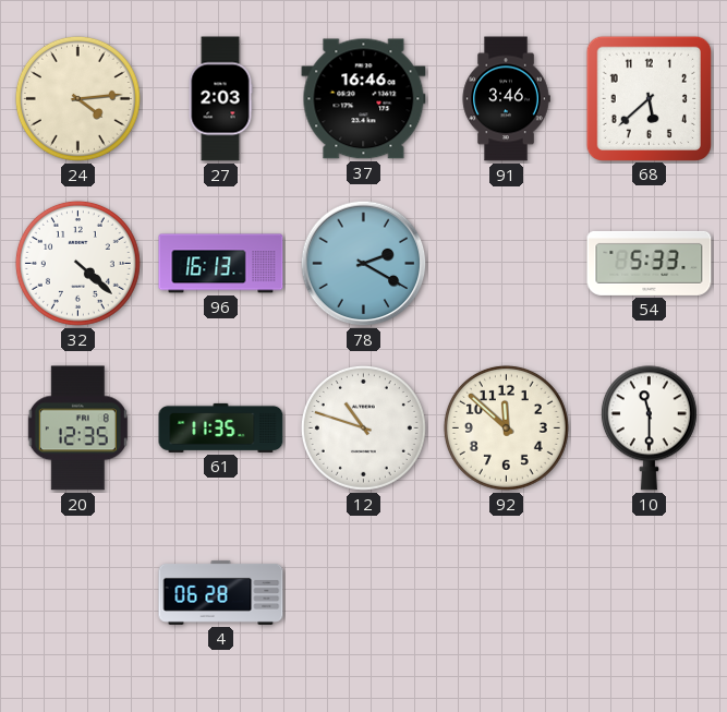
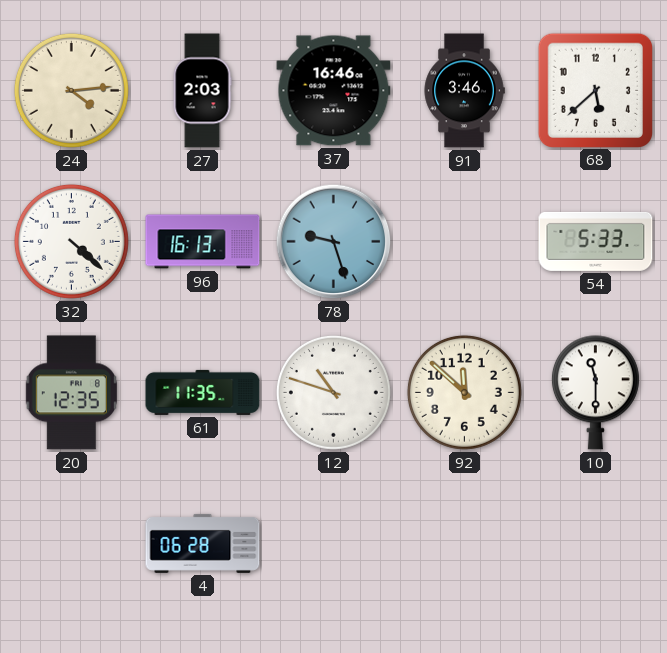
78: 2:20 -> 9:27
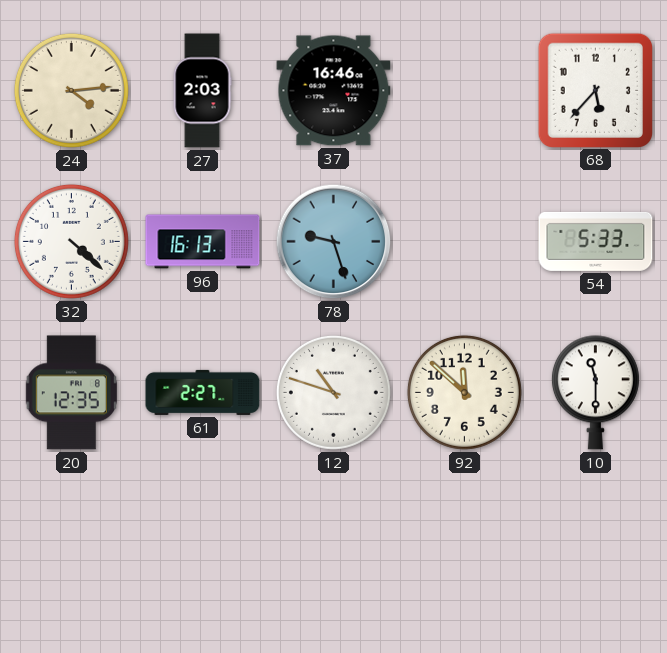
91: 3:46 -> none
68: 5:38 -> 5:37
61: 11:35 -> 2:27
4: 06:28 -> none
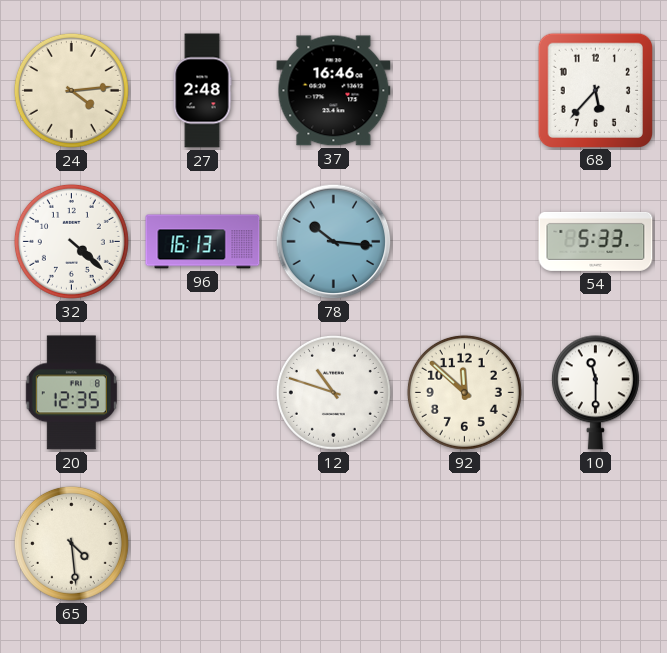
27: 2:03 -> 2:48
78: 9:27 -> 10:16
61: 2:27 -> none
65: none -> 4:29
